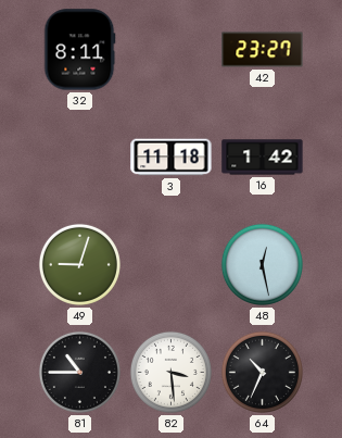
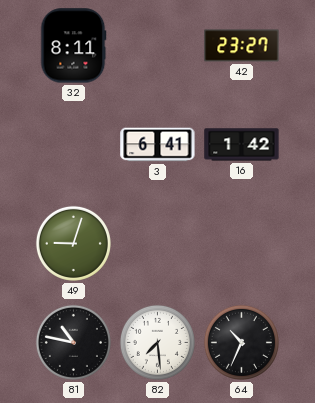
3: 11:18 -> 6:41
48: 12:28 -> none
81: 10:45 -> 10:47
82: 3:29 -> 7:29
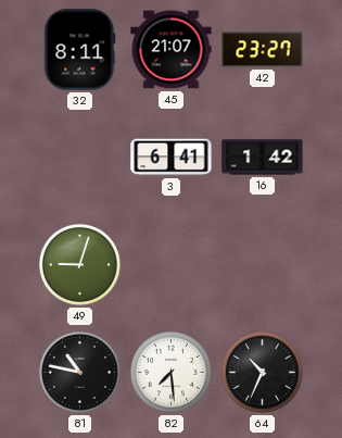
45: none -> 21:07
